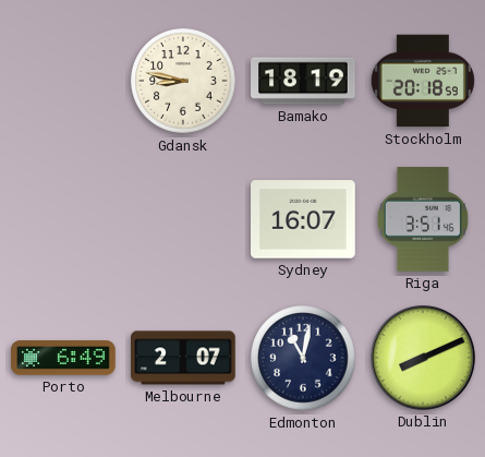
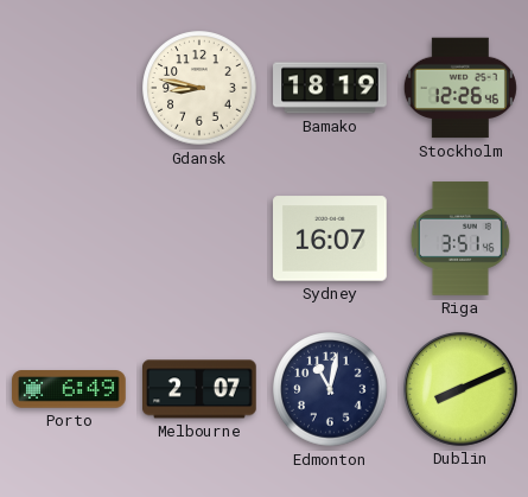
Stockholm: 20:18 -> 12:26
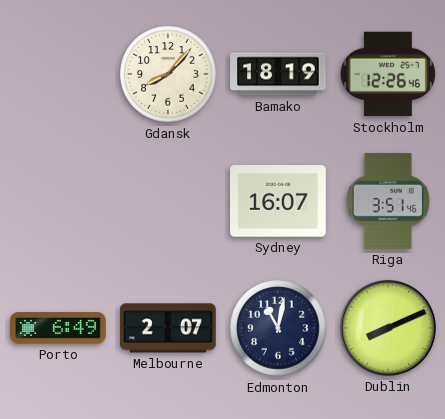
Gdansk: 8:47 -> 8:07
